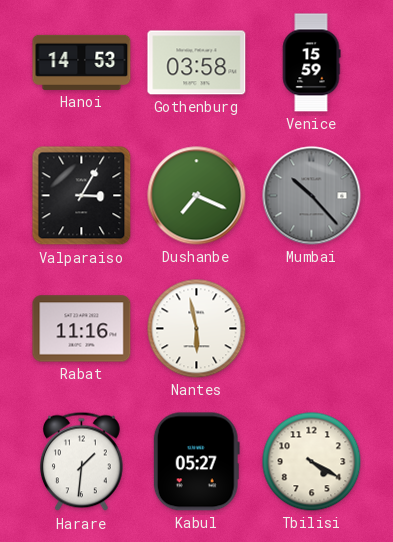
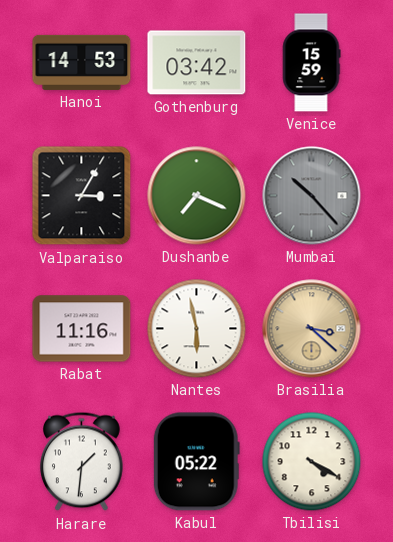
Gothenburg: 03:58 -> 03:42
Brasilia: none -> 3:22
Kabul: 05:27 -> 05:22
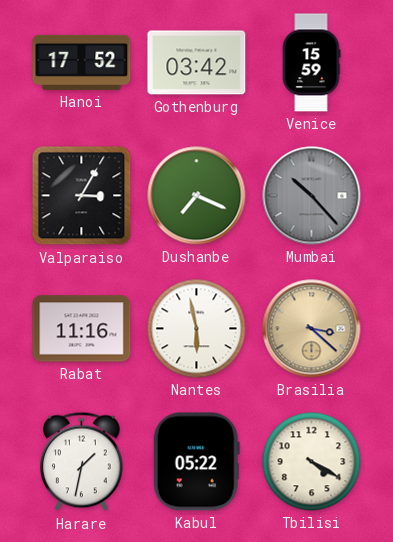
Hanoi: 14:53 -> 17:52
Harare: 1:31 -> 1:32
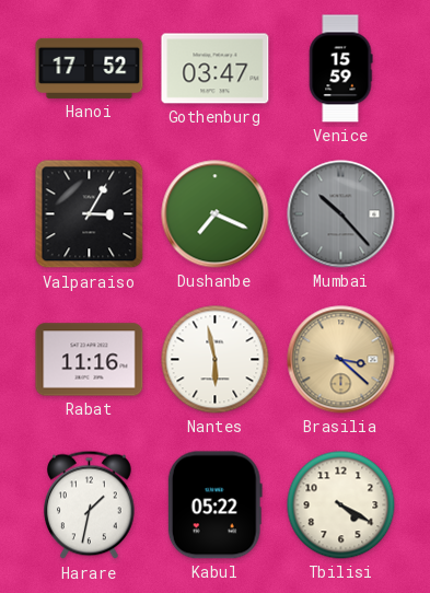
Gothenburg: 03:42 -> 03:47
